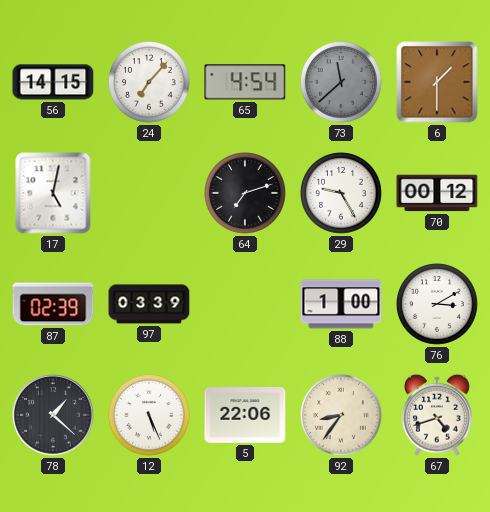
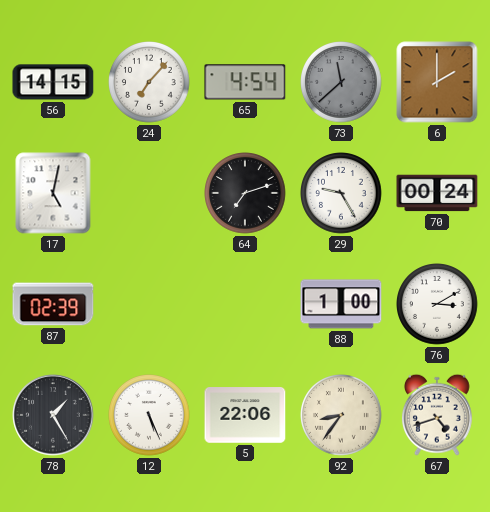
6: 1:30 -> 2:00
70: 00:12 -> 00:24
97: 03:39 -> none
78: 1:22 -> 1:25
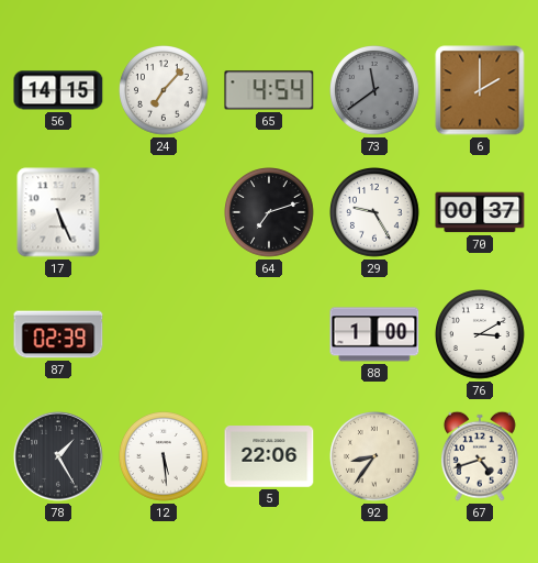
73: 11:38 -> 11:39
17: 5:02 -> 5:26
70: 00:24 -> 00:37
12: 5:26 -> 5:29
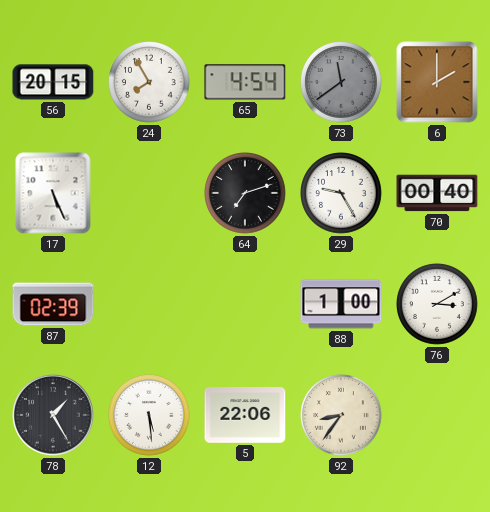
56: 14:15 -> 20:15
24: 7:07 -> 7:55
70: 00:37 -> 00:40
67: 4:42 -> none
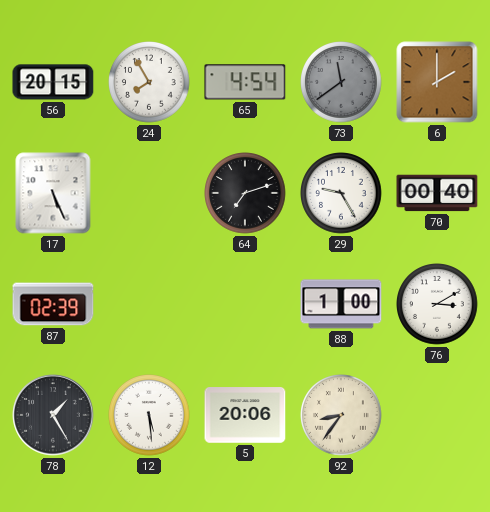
5: 22:06 -> 20:06
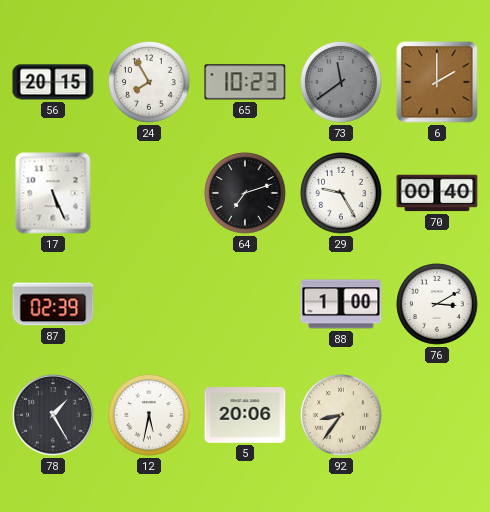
65: 4:54 -> 10:23
12: 5:29 -> 5:32
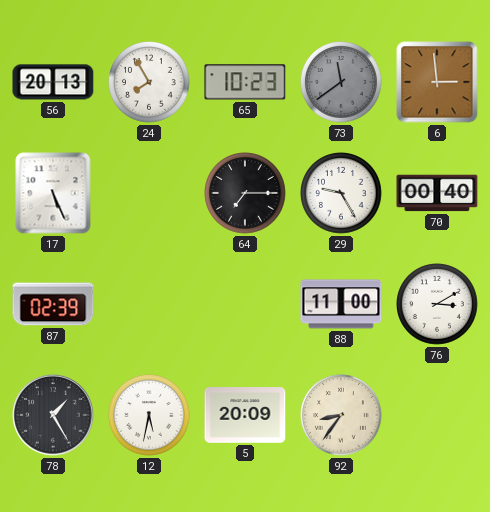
56: 20:15 -> 20:13
6: 2:00 -> 2:59
64: 7:12 -> 7:15
88: 1:00 -> 11:00
5: 20:06 -> 20:09
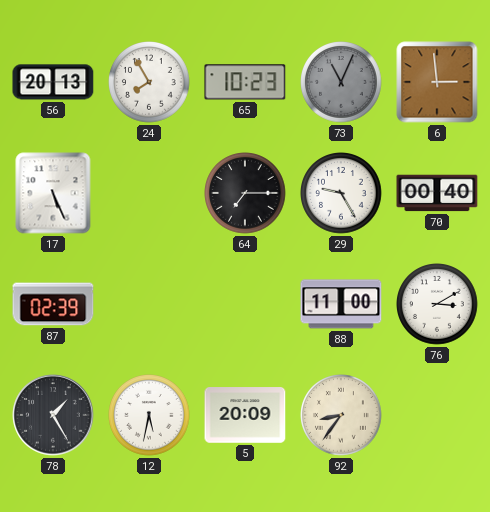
73: 11:39 -> 11:04
